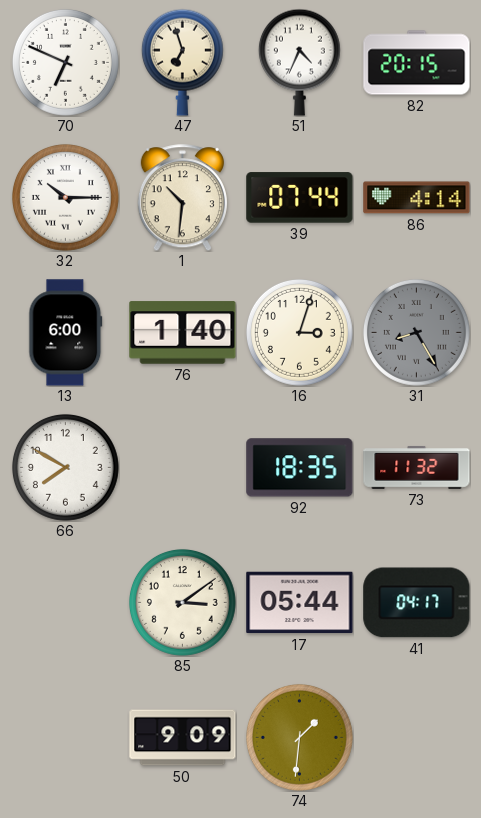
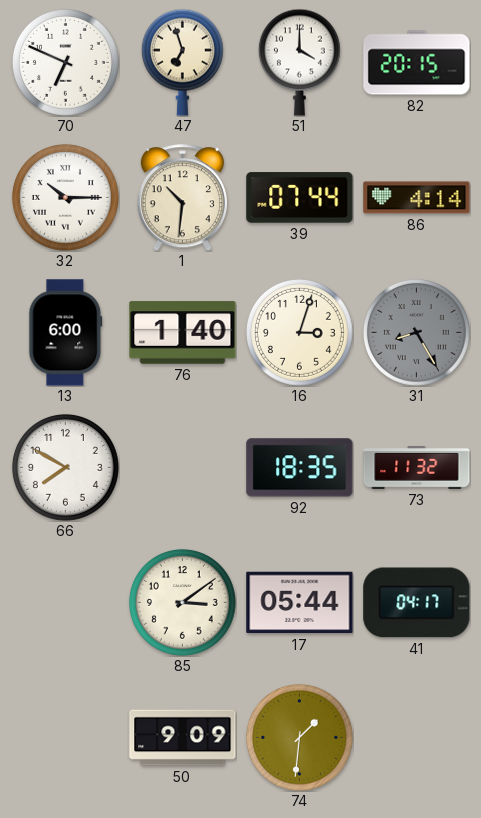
51: 4:34 -> 4:00
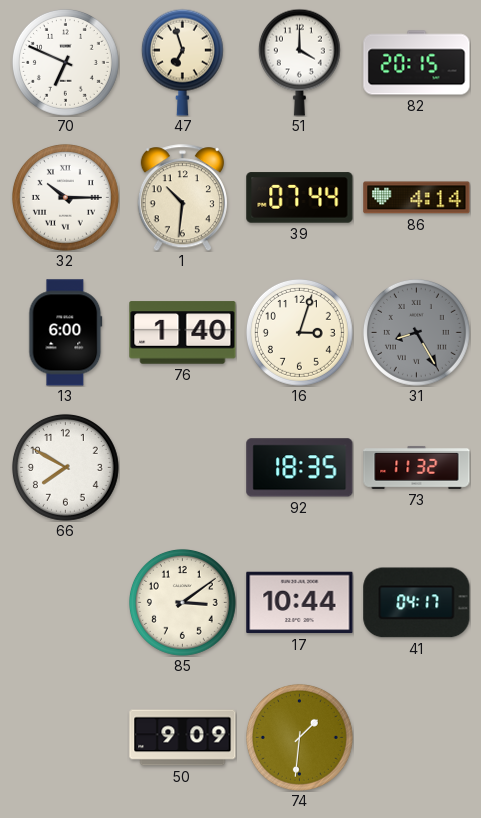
17: 05:44 -> 10:44
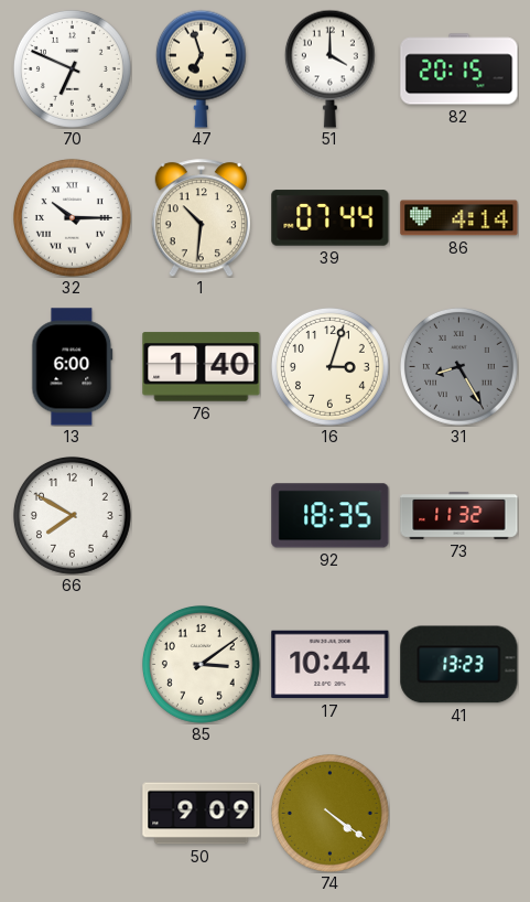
41: 04:17 -> 13:23
74: 1:31 -> 4:21
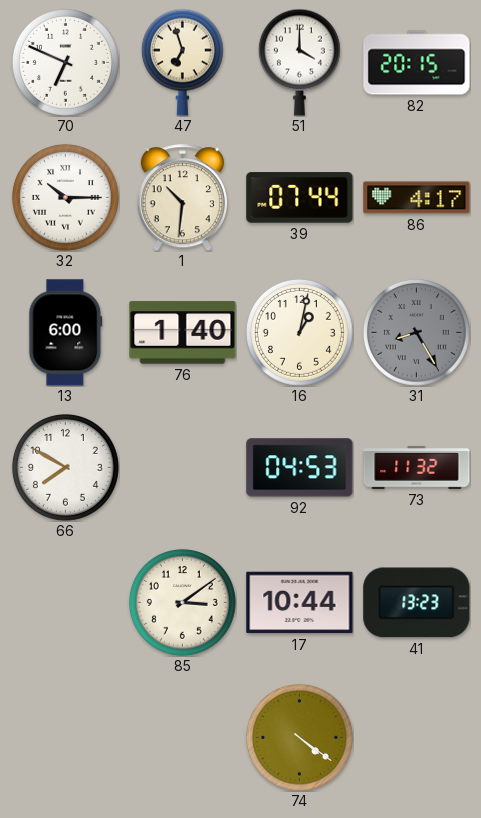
86: 4:14 -> 4:17
16: 3:03 -> 1:02
92: 18:35 -> 04:53
50: 9:09 -> none
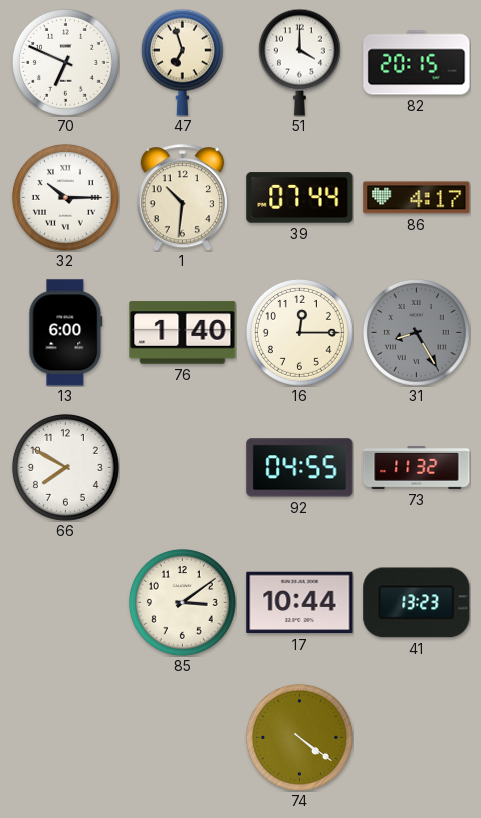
16: 1:02 -> 12:15
92: 04:53 -> 04:55
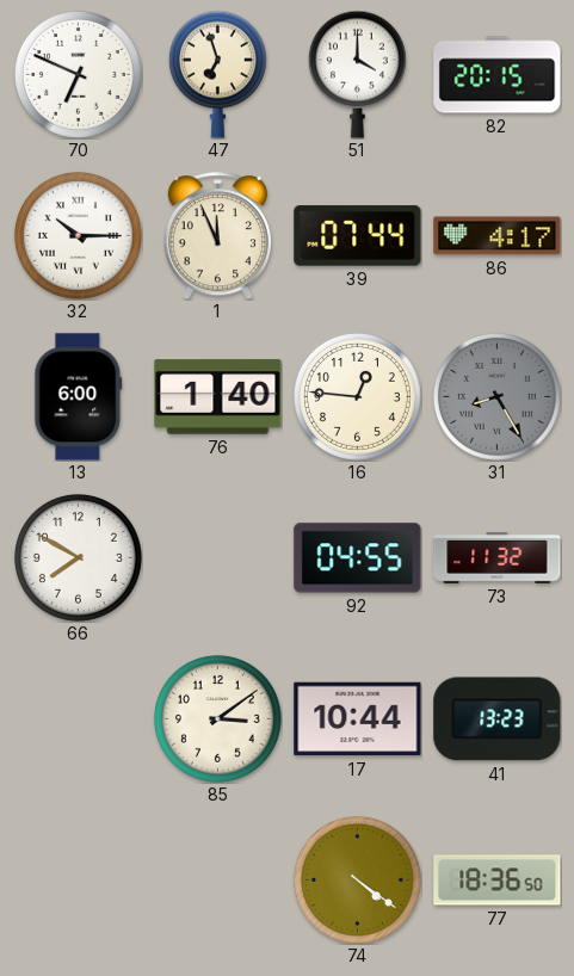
1: 10:31 -> 11:56
16: 12:15 -> 12:46
77: none -> 18:36
